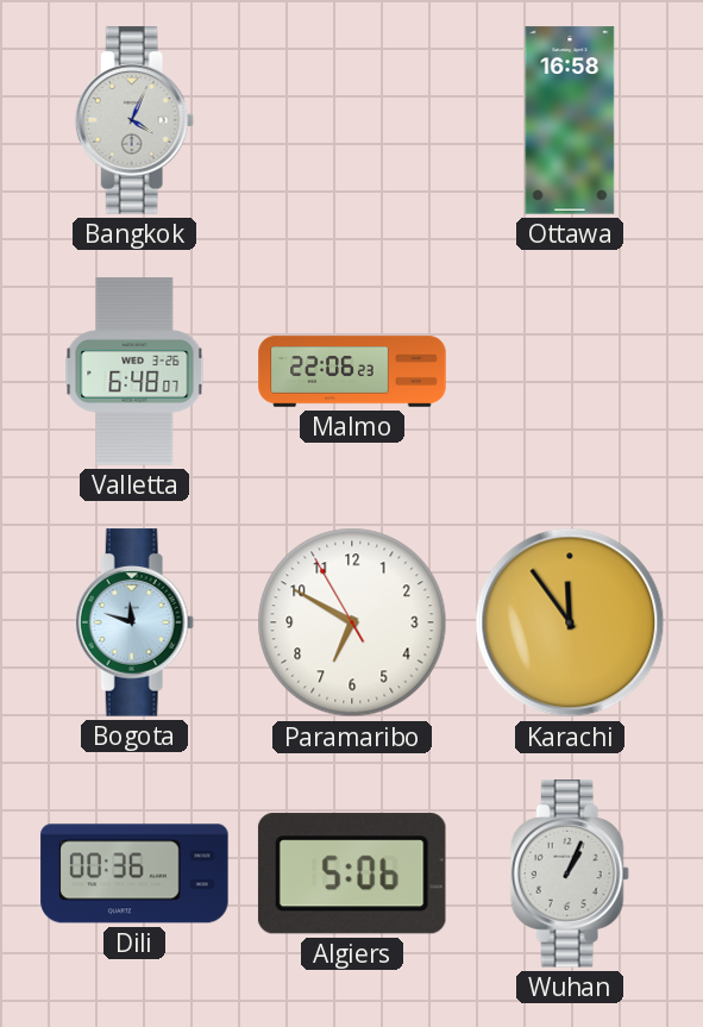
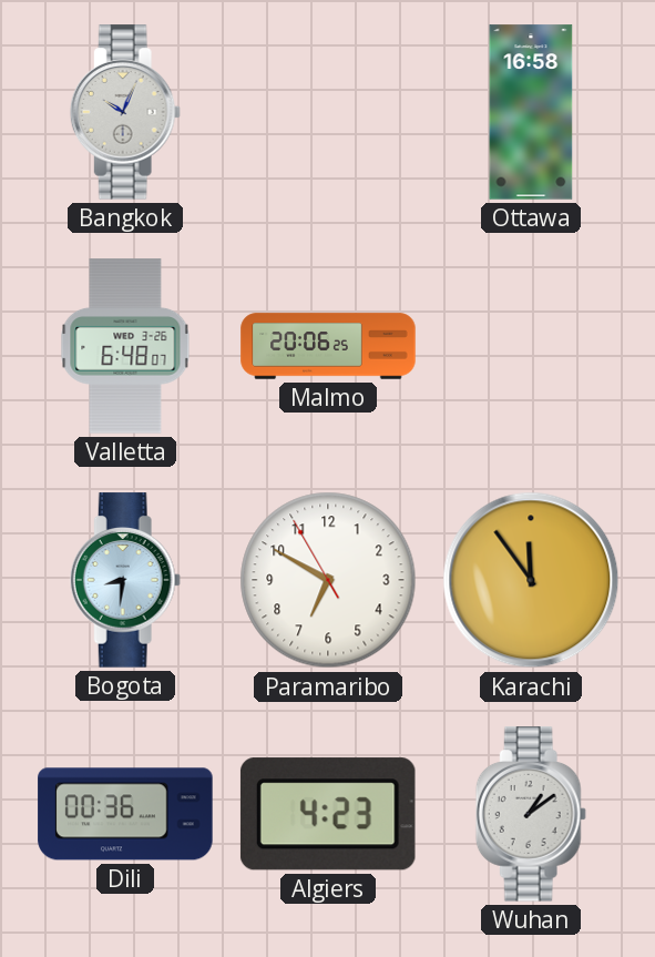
Bangkok: 4:04 -> 10:04
Malmo: 22:06 -> 20:06
Bogota: 11:48 -> 8:31
Algiers: 5:06 -> 4:23
Wuhan: 1:04 -> 1:09
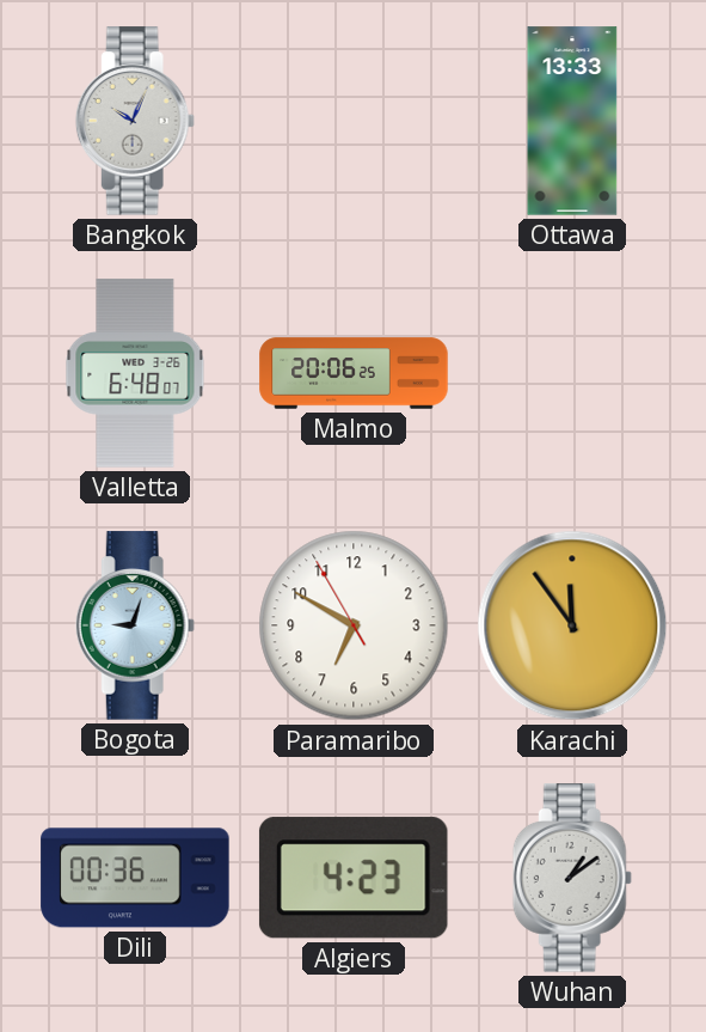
Ottawa: 16:58 -> 13:33
Bogota: 8:31 -> 9:03
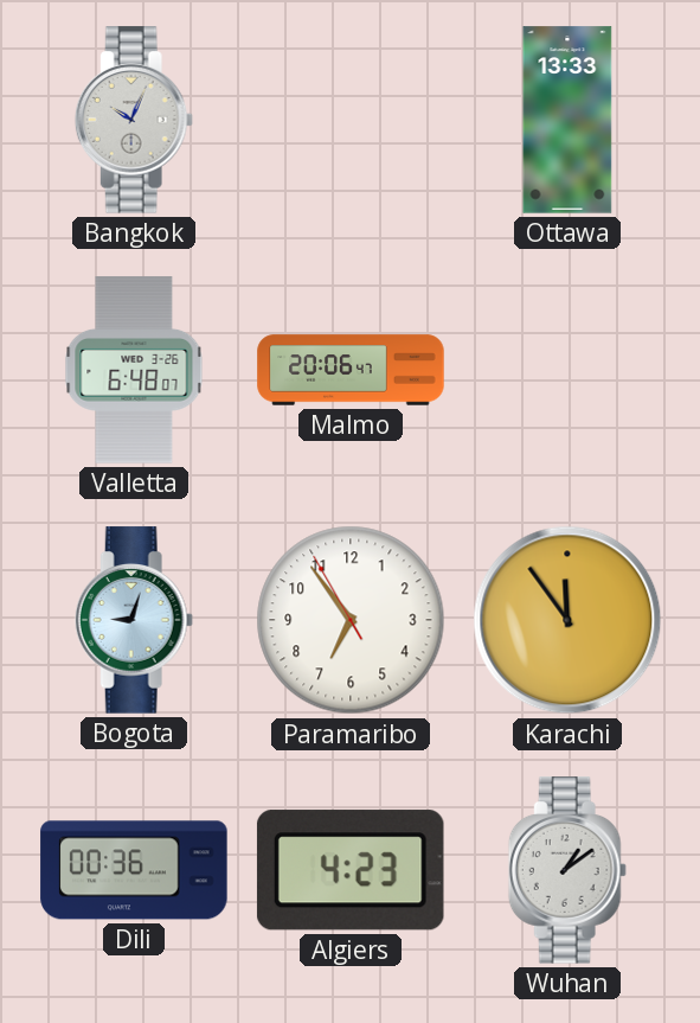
Malmo: 20:06:25 -> 20:06:47
Paramaribo: 6:49 -> 6:53
